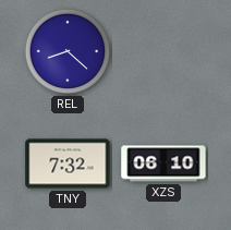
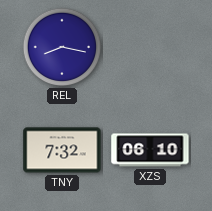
REL: 8:22 -> 8:17
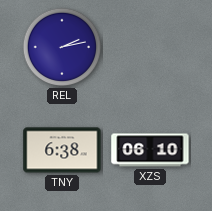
REL: 8:17 -> 2:13
TNY: 7:32 -> 6:38
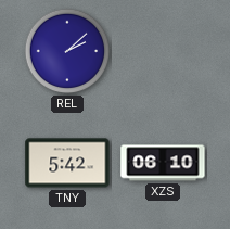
REL: 2:13 -> 2:08
TNY: 6:38 -> 5:42
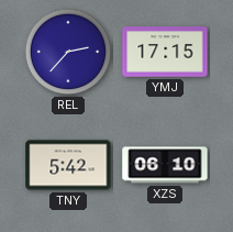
REL: 2:08 -> 2:37
YMJ: none -> 17:15
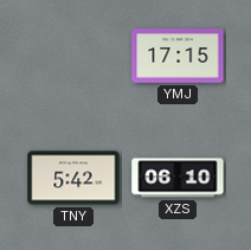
REL: 2:37 -> none
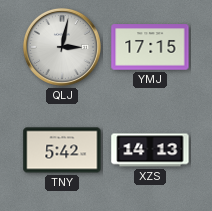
QLJ: none -> 3:02
XZS: 06:10 -> 14:13
